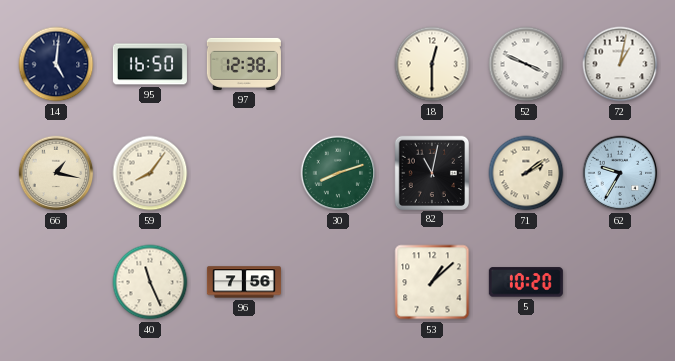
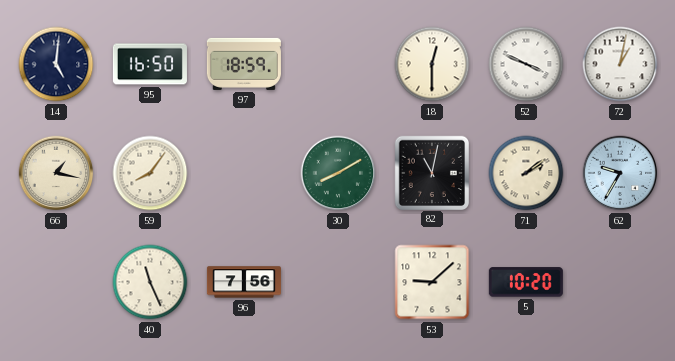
97: 12:38 -> 18:59
30: 8:12 -> 8:10
53: 1:08 -> 9:08
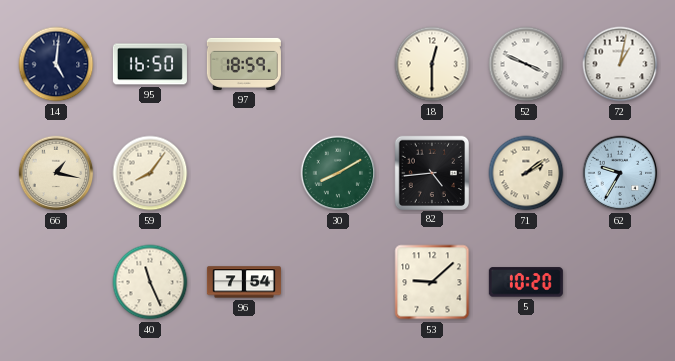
82: 11:02 -> 4:44
96: 7:56 -> 7:54
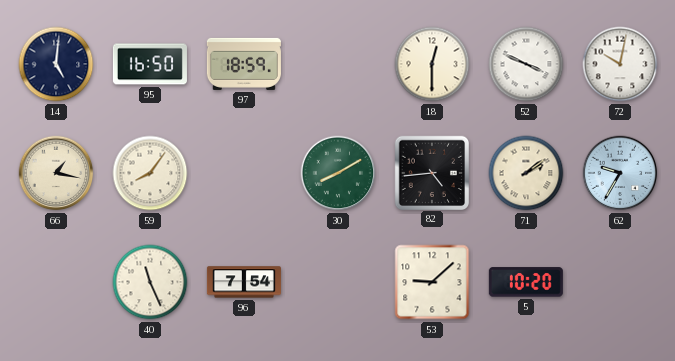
72: 1:02 -> 10:02
